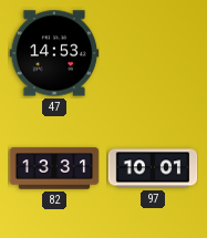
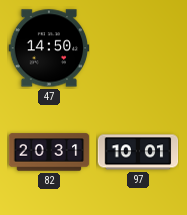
47: 14:53 -> 14:50
82: 13:31 -> 20:31
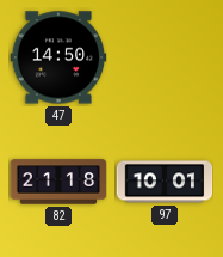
82: 20:31 -> 21:18
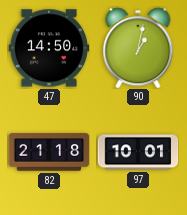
90: none -> 1:02
